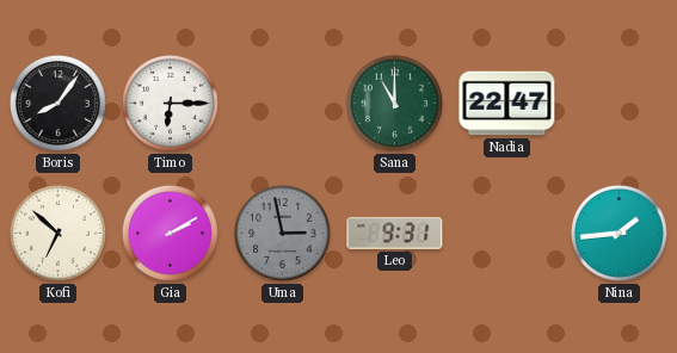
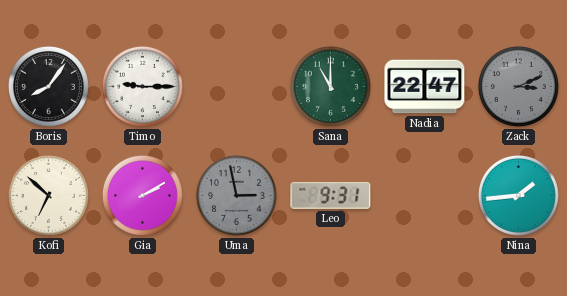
Timo: 6:15 -> 9:15
Zack: none -> 3:11
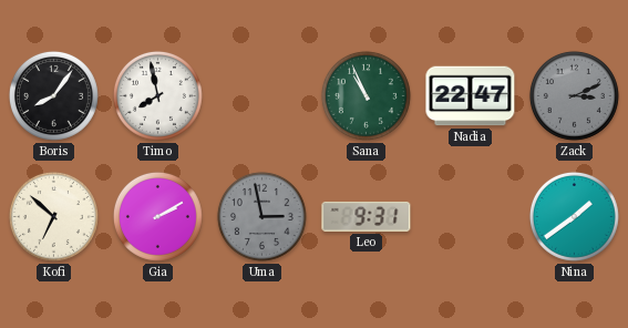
Timo: 9:15 -> 7:58
Sana: 11:00 -> 10:56
Nina: 1:44 -> 1:39
